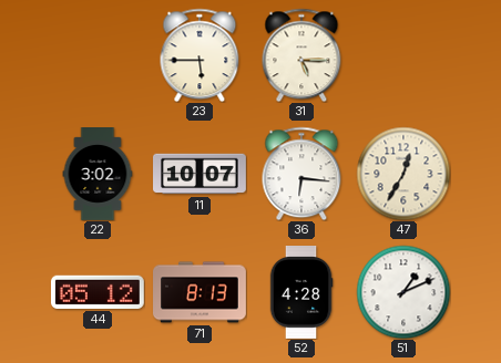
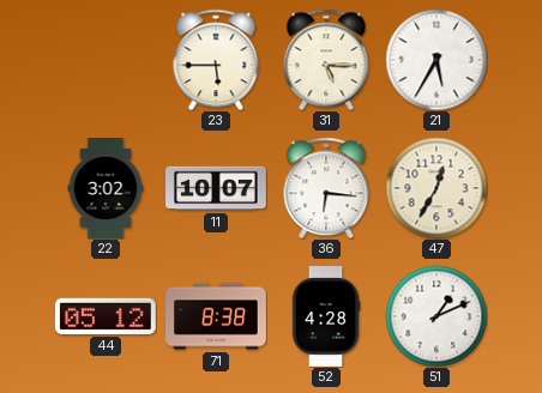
21: none -> 5:35
71: 8:13 -> 8:38
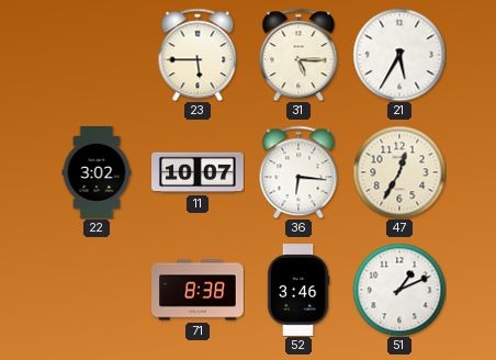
44: 05:12 -> none
52: 4:28 -> 3:46
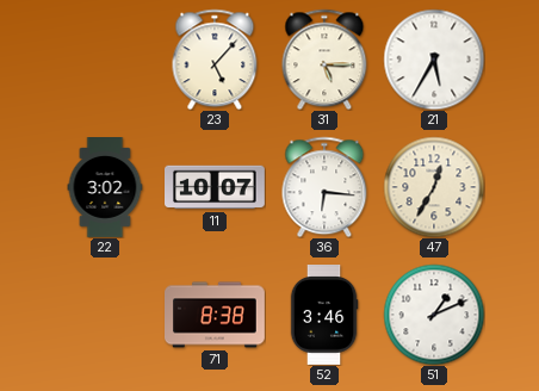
23: 5:45 -> 5:07
